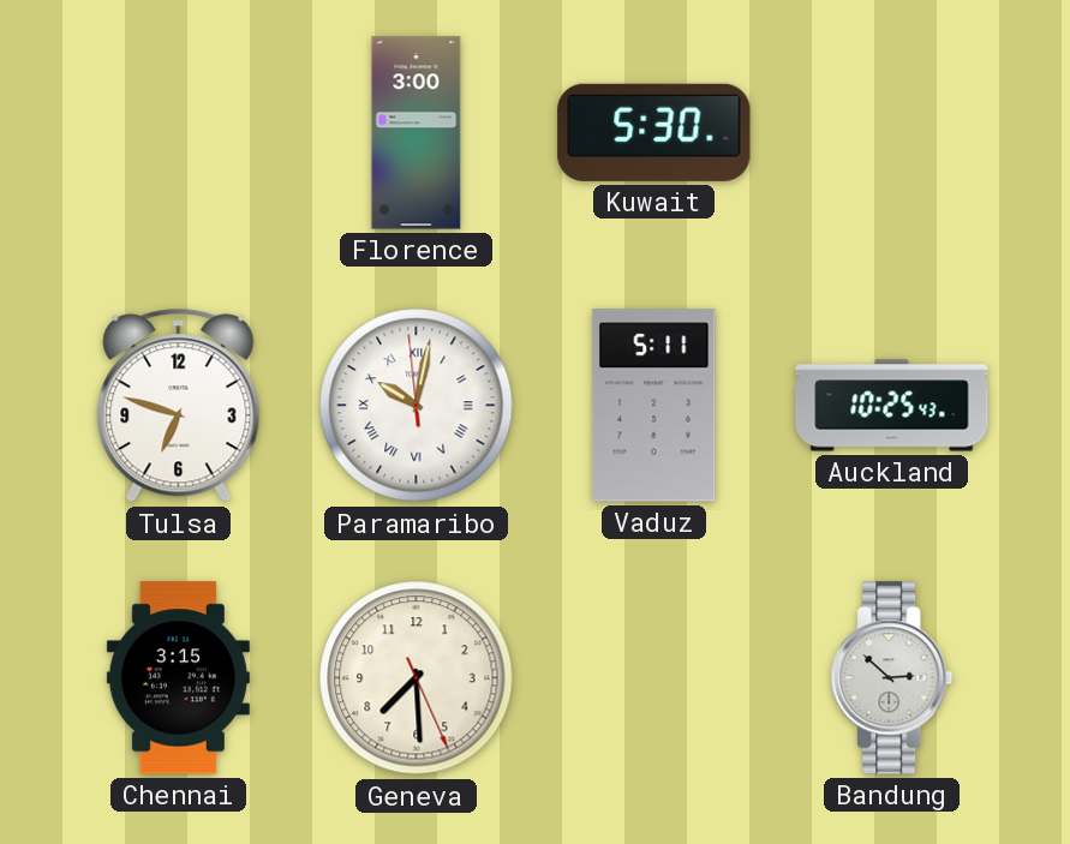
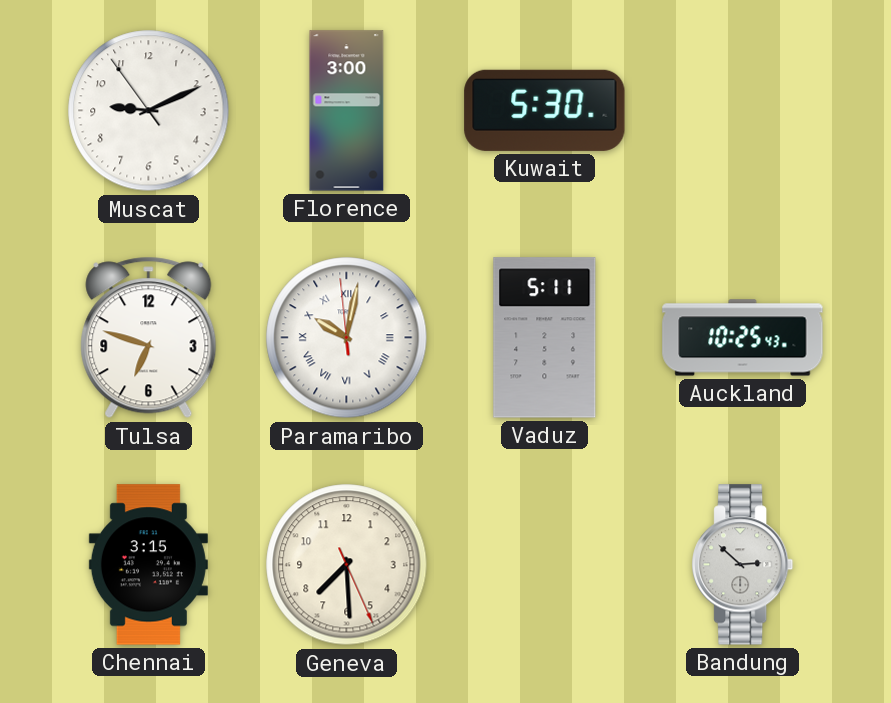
Muscat: none -> 9:10
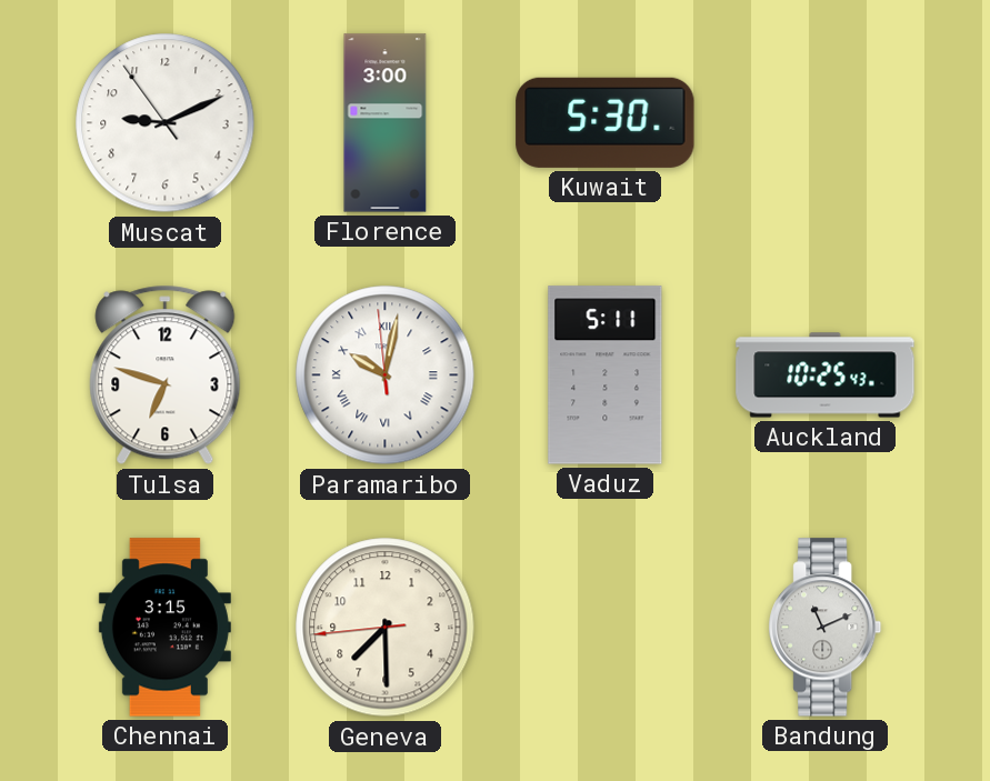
Geneva: 7:29:26 -> 7:29:44
Bandung: 2:52 -> 11:11
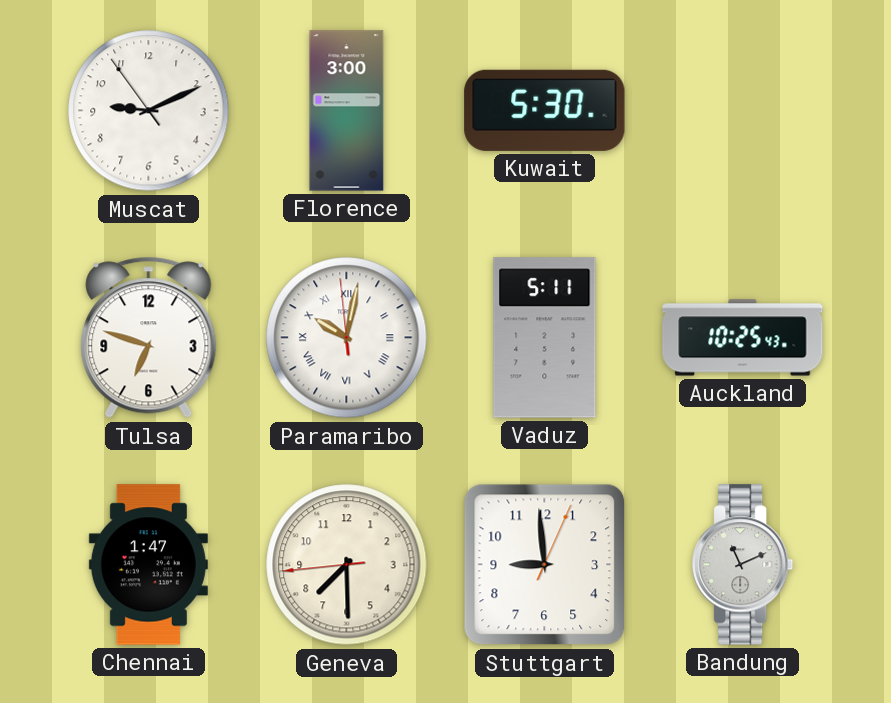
Chennai: 3:15 -> 1:47
Stuttgart: none -> 8:59
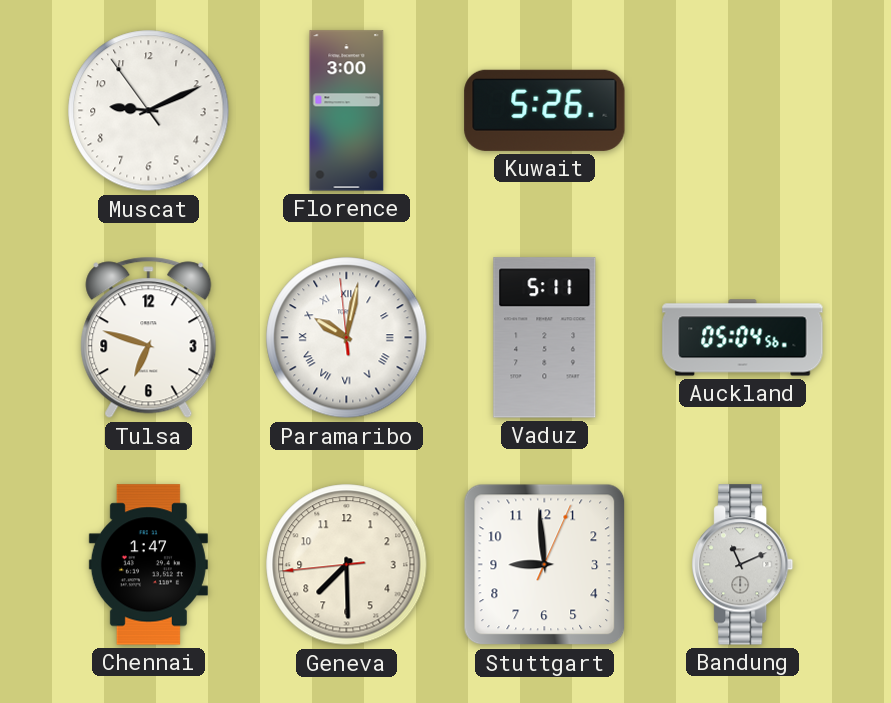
Kuwait: 5:30 -> 5:26
Auckland: 10:25 -> 05:04
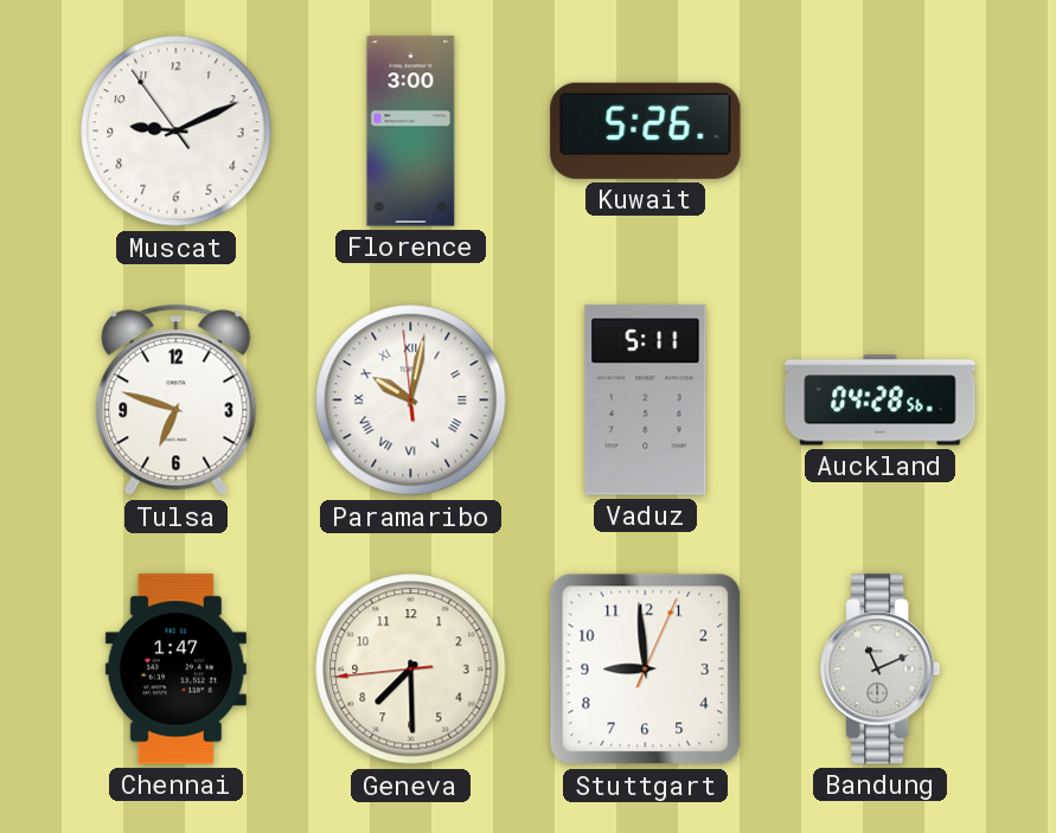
Auckland: 05:04 -> 04:28
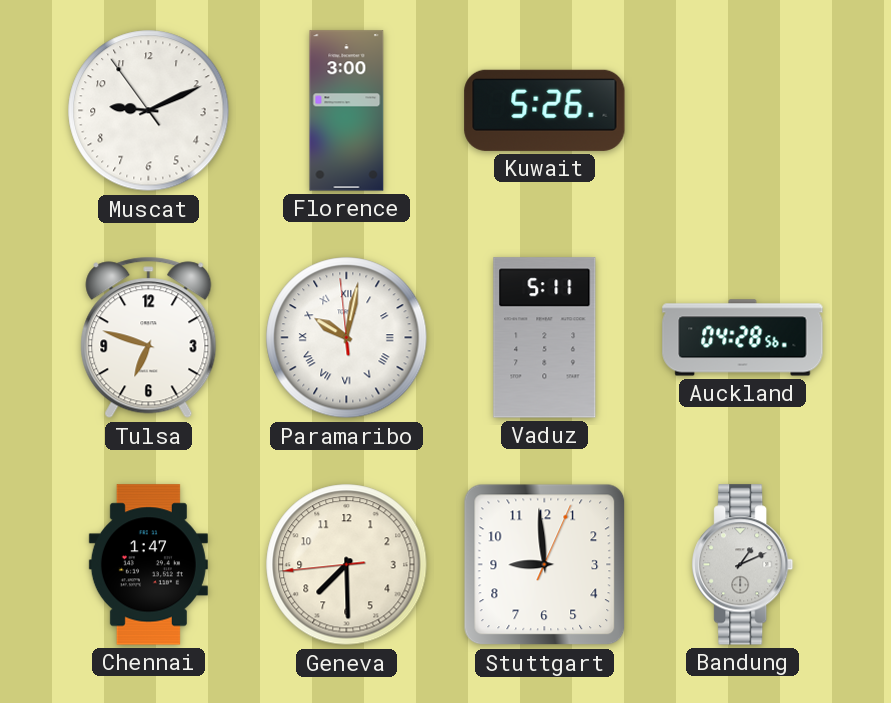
Bandung: 11:11 -> 1:11
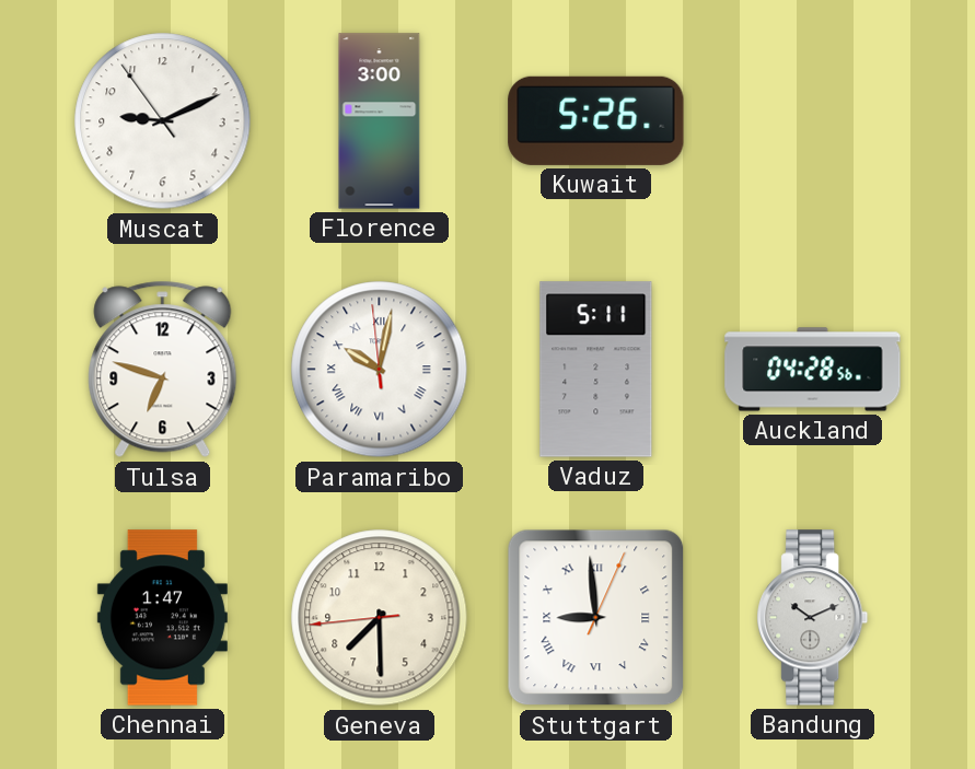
Stuttgart numerals: Arabic -> Roman
Bandung: 1:11 -> 10:11
